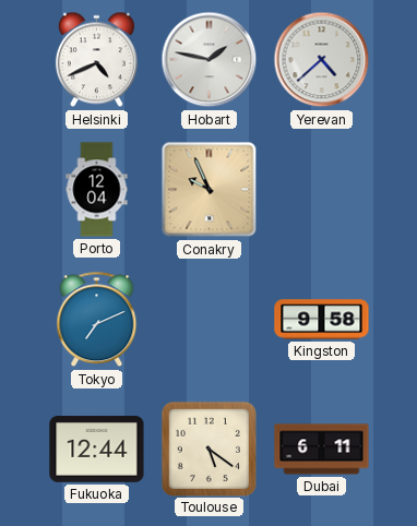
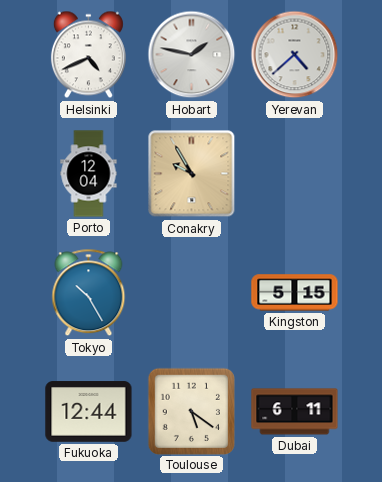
Conakry: 9:56 -> 9:55
Tokyo: 7:11 -> 10:25
Kingston: 9:58 -> 5:15
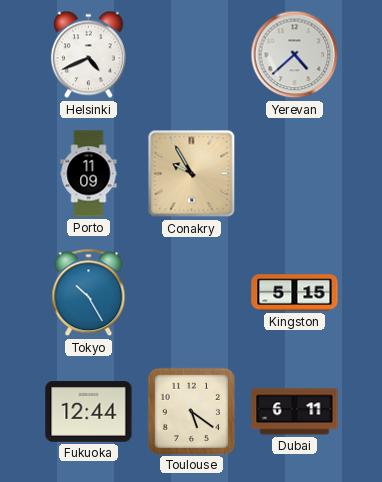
Hobart: 1:47 -> none
Porto: 12:04 -> 11:09
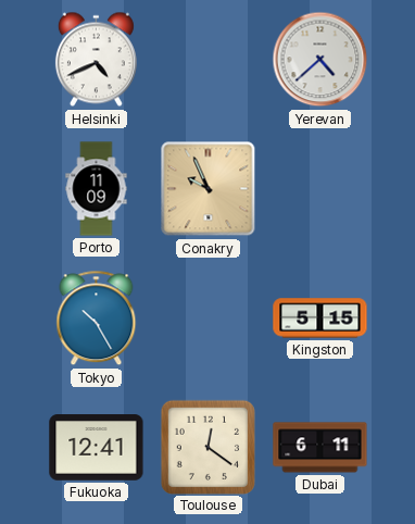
Conakry: 9:55 -> 9:56
Fukuoka: 12:44 -> 12:41
Toulouse: 5:21 -> 12:21
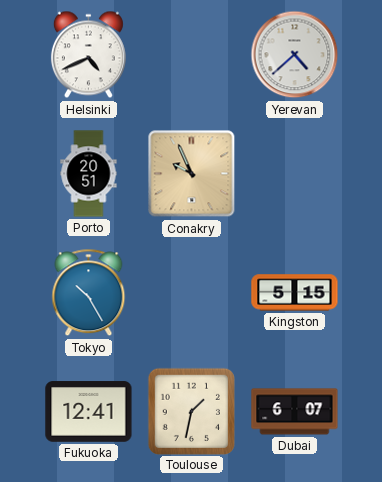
Porto: 11:09 -> 20:51
Toulouse: 12:21 -> 1:32
Dubai: 6:11 -> 6:07
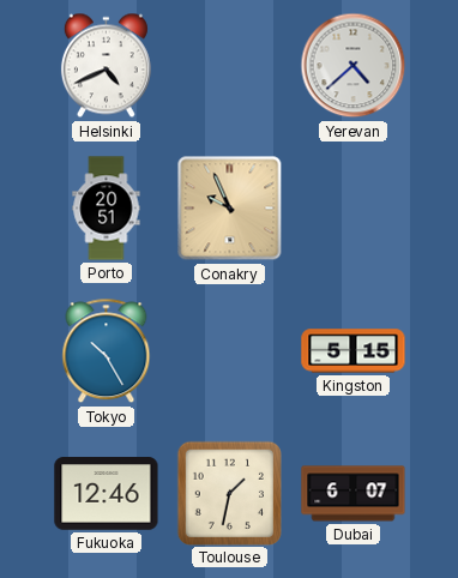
Fukuoka: 12:41 -> 12:46
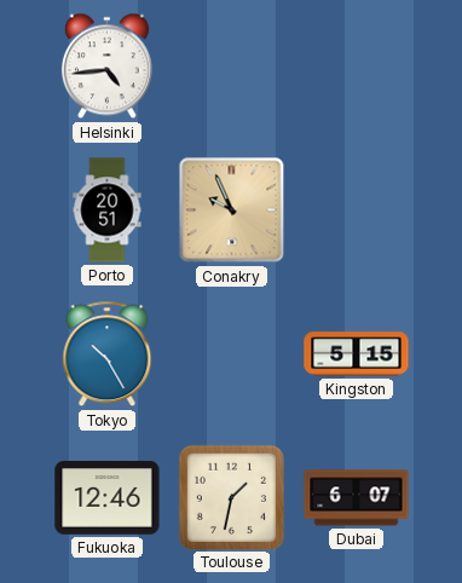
Helsinki: 4:41 -> 4:44
Yerevan: 4:38 -> none
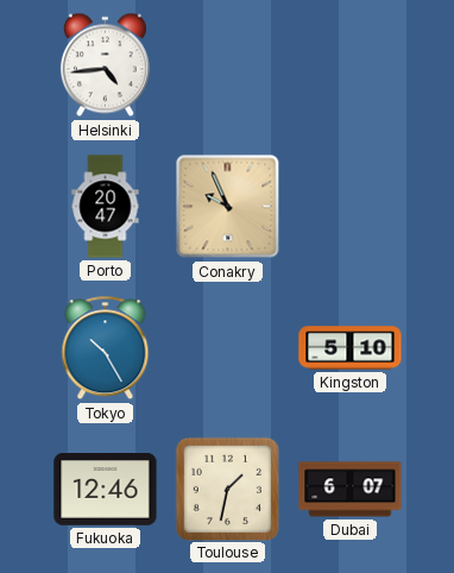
Porto: 20:51 -> 20:47
Kingston: 5:15 -> 5:10
